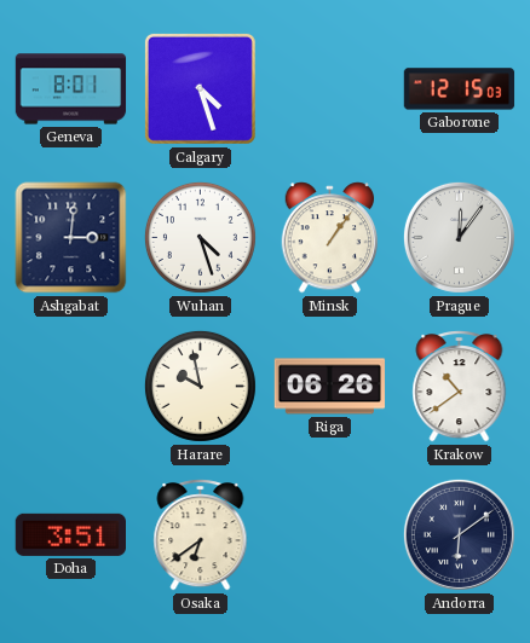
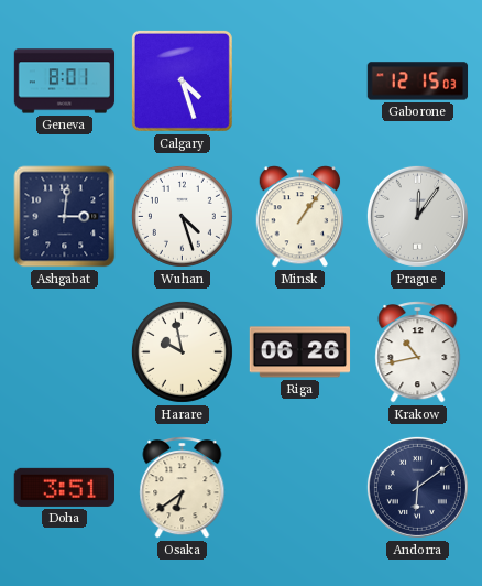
Krakow: 10:39 -> 10:43
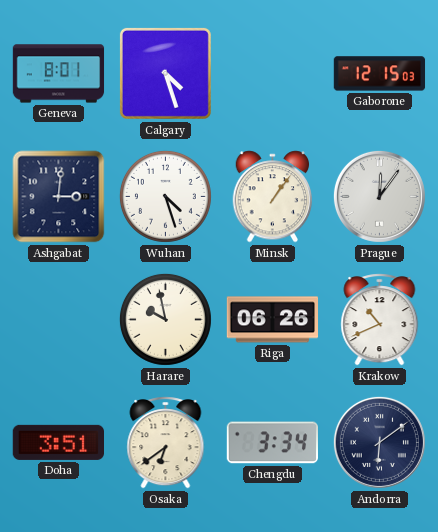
Krakow: 10:43 -> 10:41
Chengdu: none -> 3:34
